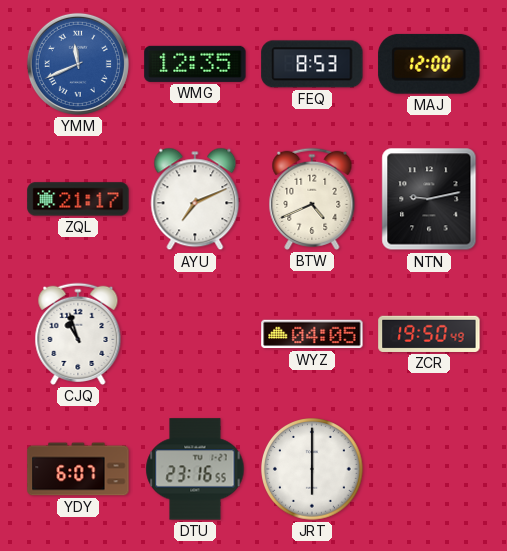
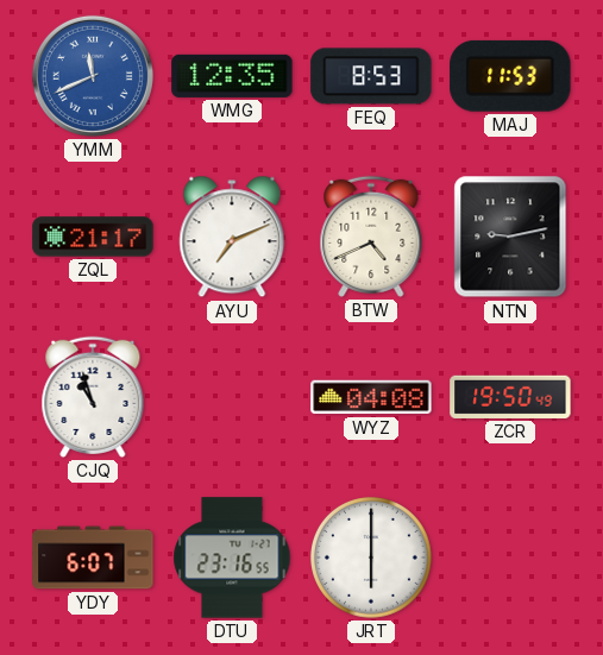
MAJ: 12:00 -> 11:53
WYZ: 04:05 -> 04:08
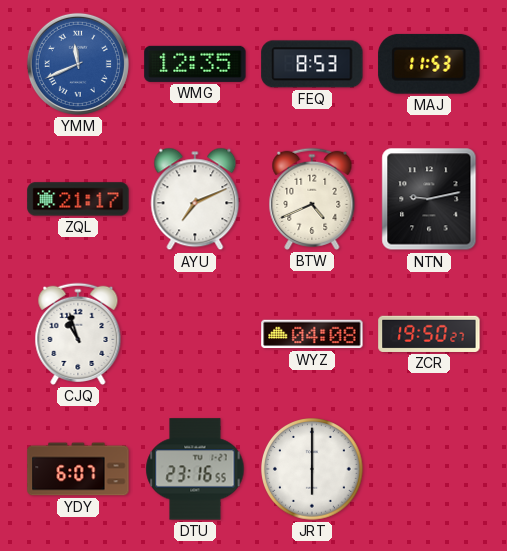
ZCR: 19:50:49 -> 19:50:27
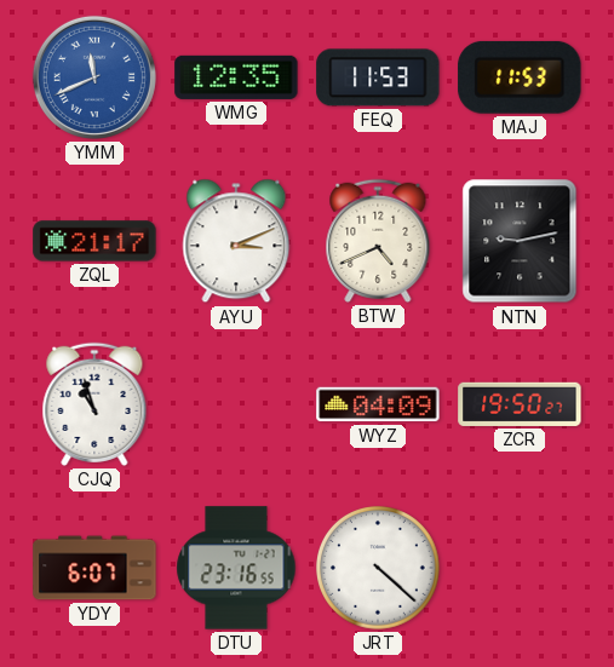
FEQ: 8:53 -> 11:53
AYU: 7:11 -> 3:11
WYZ: 04:08 -> 04:09
JRT: 6:00 -> 4:22
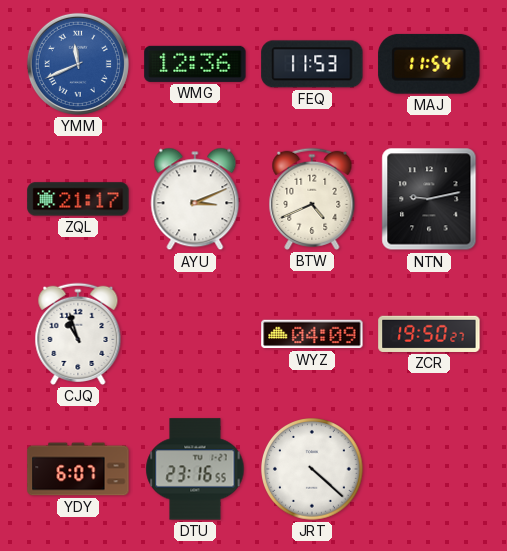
WMG: 12:35 -> 12:36
MAJ: 11:53 -> 11:54
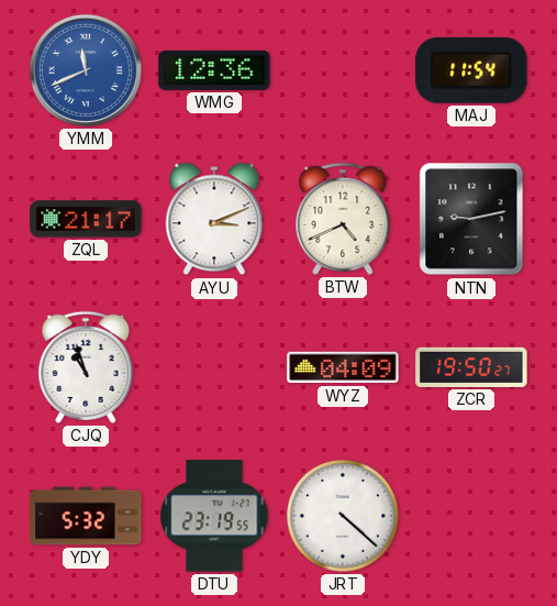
FEQ: 11:53 -> none
YDY: 6:07 -> 5:32
DTU: 23:16 -> 23:19
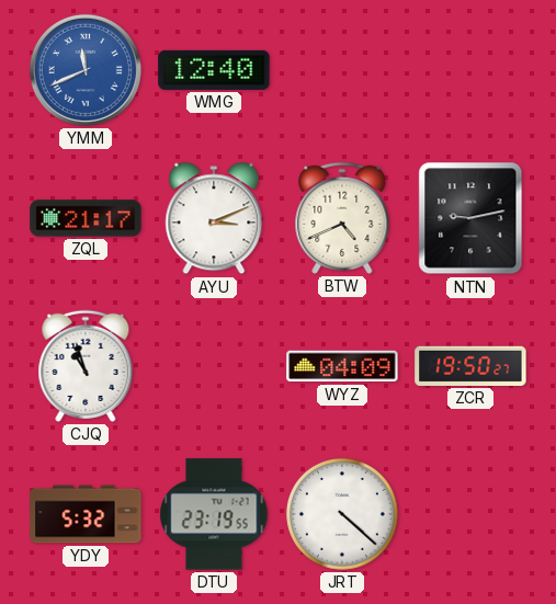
WMG: 12:36 -> 12:40
MAJ: 11:54 -> none
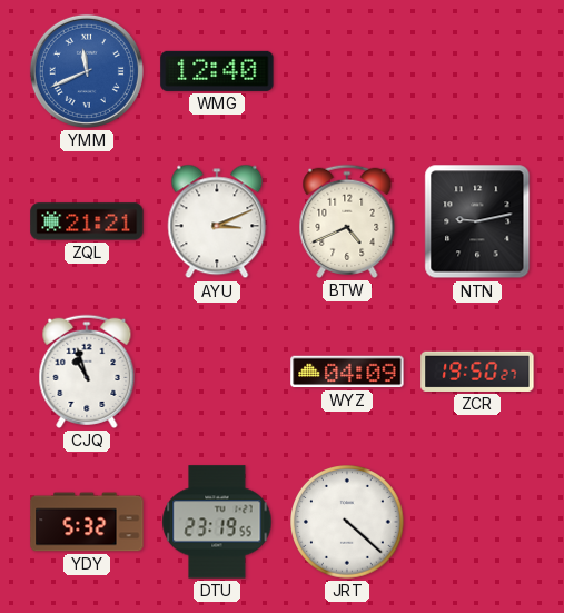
ZQL: 21:17 -> 21:21
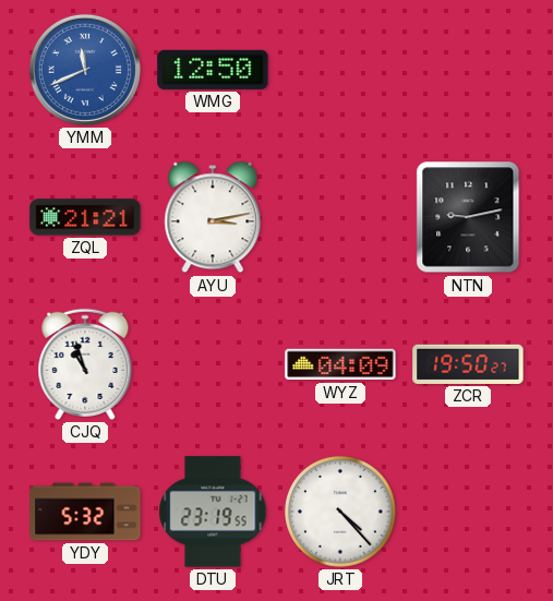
WMG: 12:40 -> 12:50
AYU: 3:11 -> 3:13
BTW: 4:41 -> none
JRT: 4:22 -> 4:23
